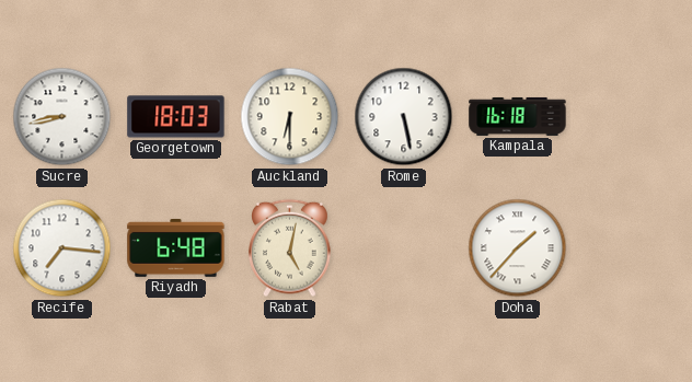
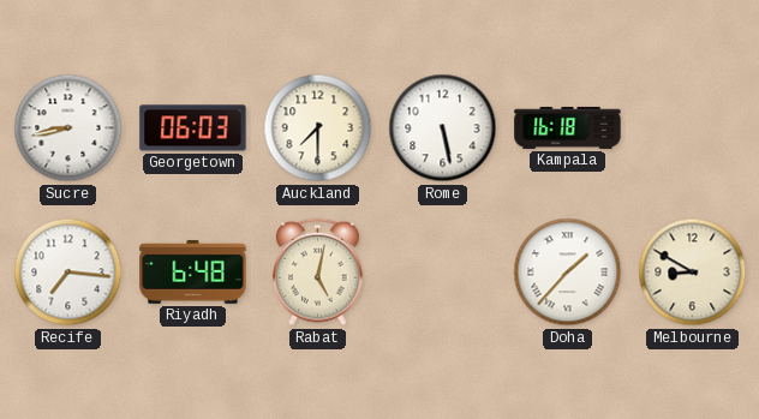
Georgetown: 18:03 -> 06:03
Auckland: 6:30 -> 7:30
Melbourne: none -> 8:50
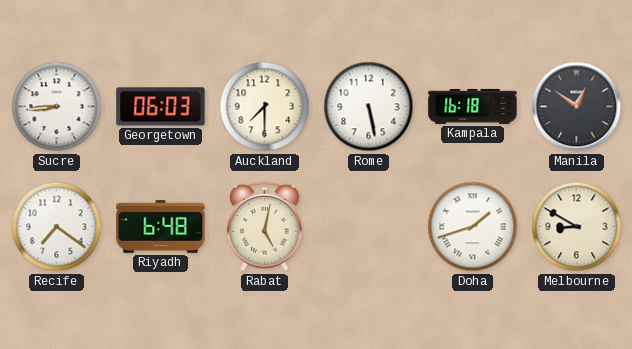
Sucre: 8:43 -> 8:44
Manila: none -> 12:51
Recife: 7:16 -> 7:21
Doha: 1:37 -> 1:42
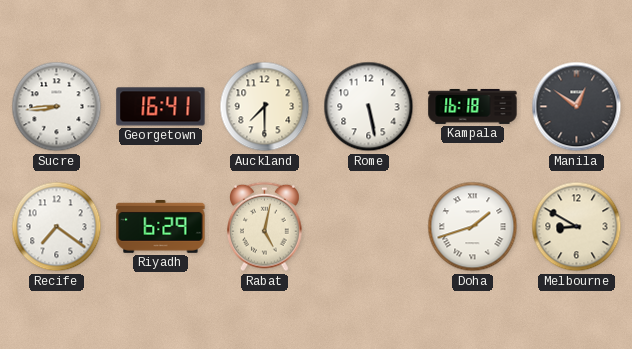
Georgetown: 06:03 -> 16:41
Riyadh: 6:48 -> 6:29
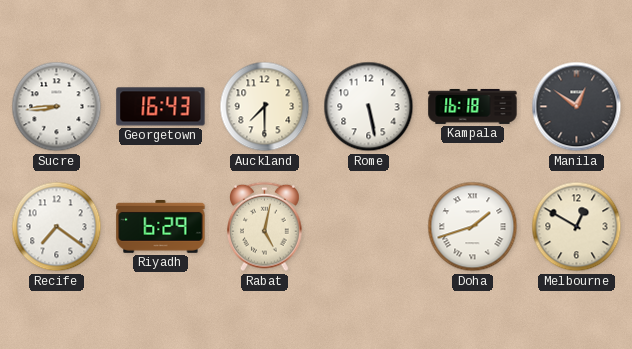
Georgetown: 16:41 -> 16:43
Melbourne: 8:50 -> 12:50
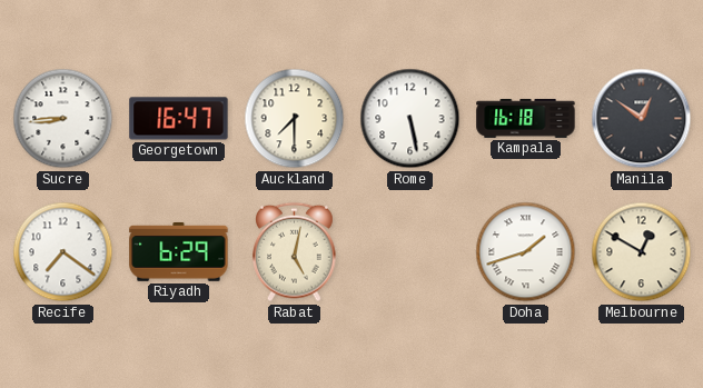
Georgetown: 16:43 -> 16:47
